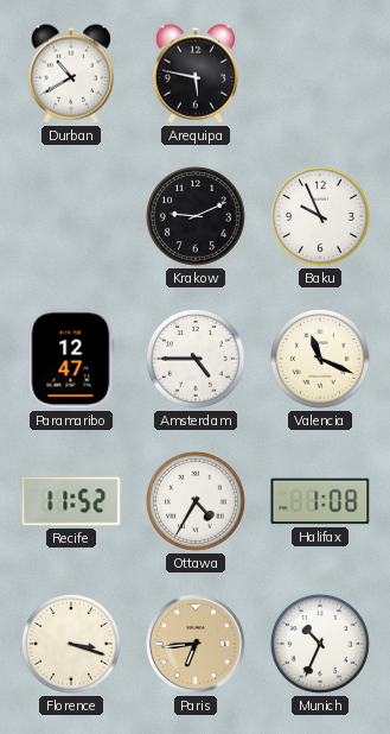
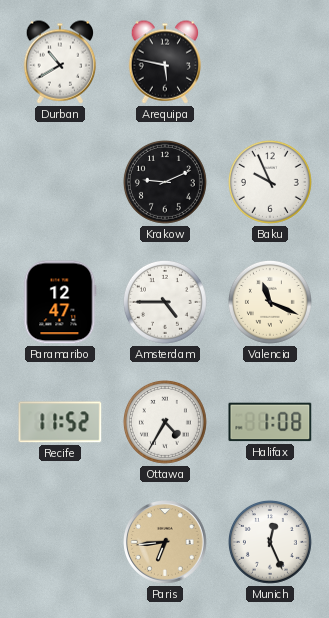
Florence: 3:18 -> none
Munich: 10:34 -> 12:26
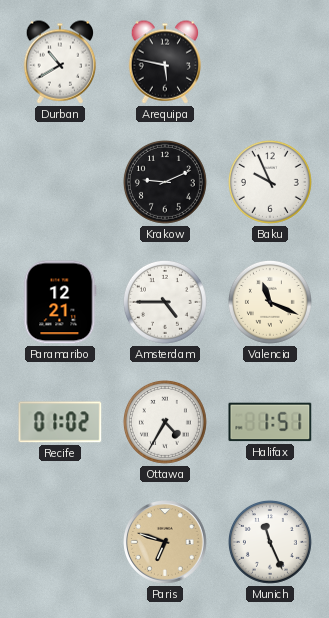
Paramaribo: 12:47 -> 12:21
Recife: 11:52 -> 01:02
Halifax: 1:08 -> 1:51
Paris: 6:44 -> 6:48
Munich: 12:26 -> 11:26
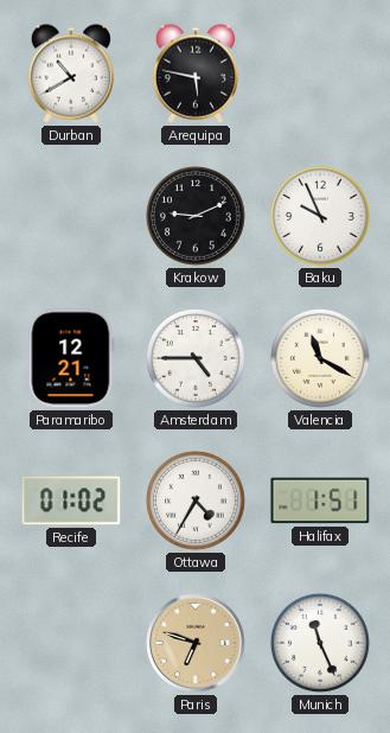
Valencia: 11:19 -> 11:20
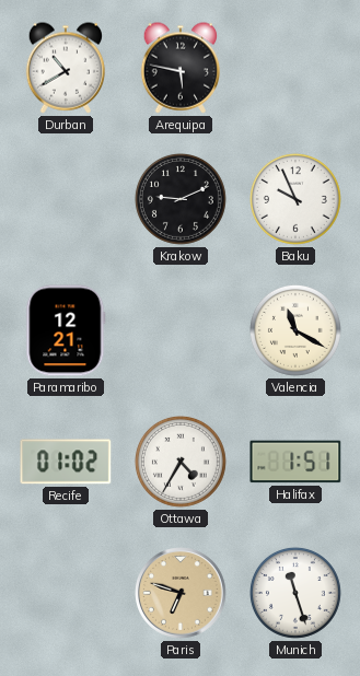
Amsterdam: 4:45 -> none
Munich: 11:26 -> 11:27
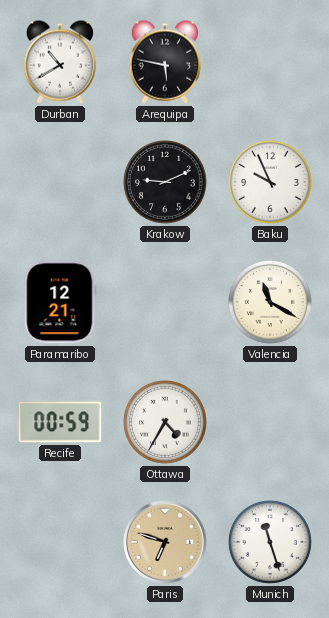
Recife: 01:02 -> 00:59
Halifax: 1:51 -> none
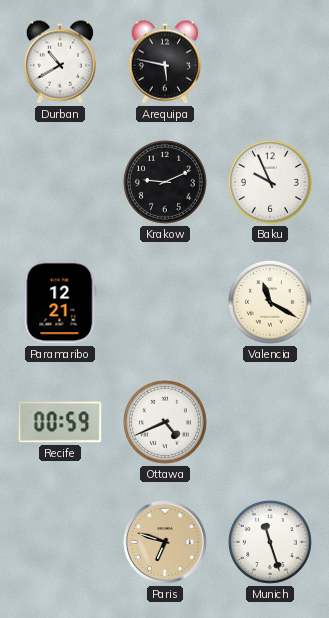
Ottawa: 4:35 -> 4:41
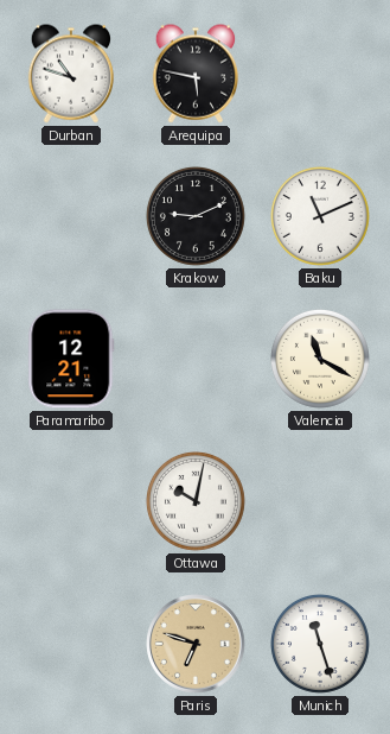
Durban: 10:40 -> 10:48
Baku: 9:56 -> 11:11
Recife: 00:59 -> none
Ottawa: 4:41 -> 10:02
